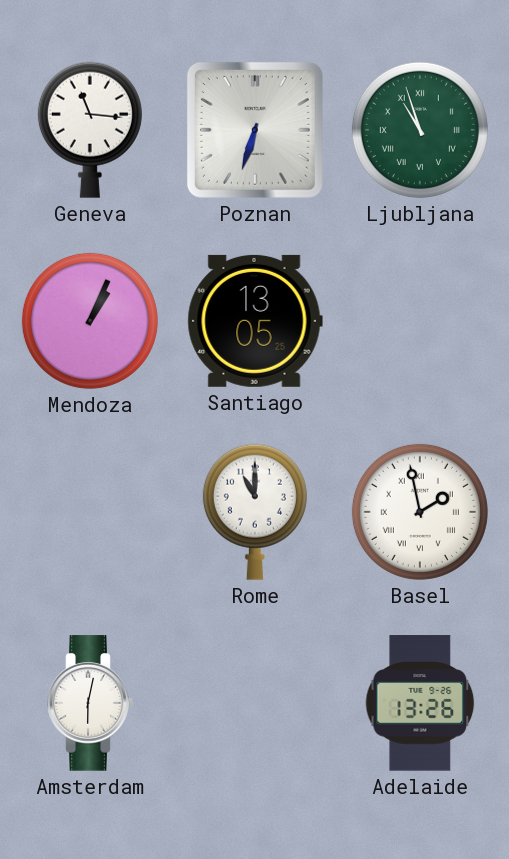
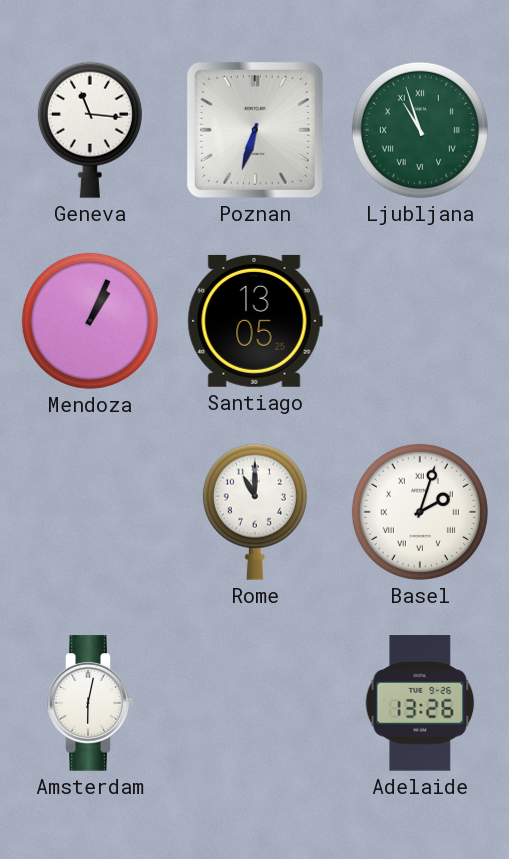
Basel: 1:58 -> 2:03
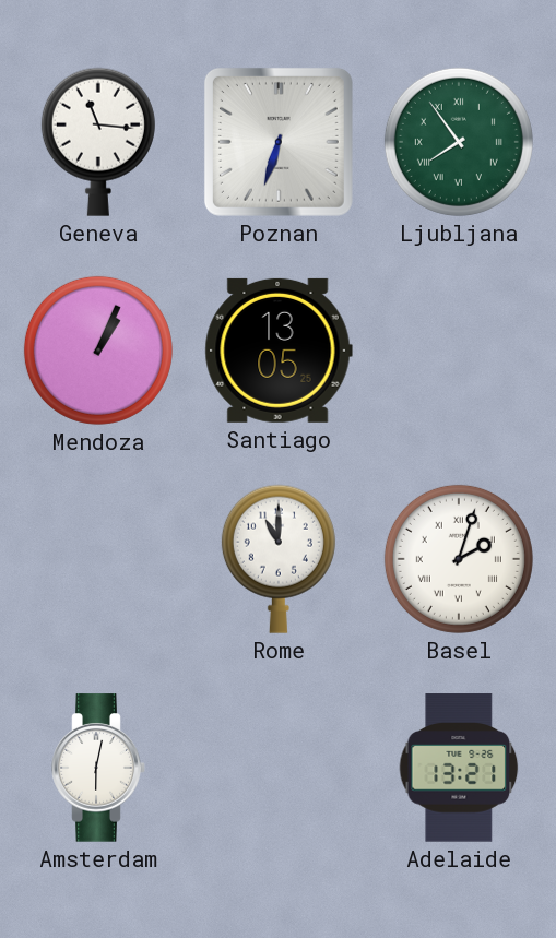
Ljubljana: 10:57 -> 7:54
Adelaide: 13:26 -> 13:21
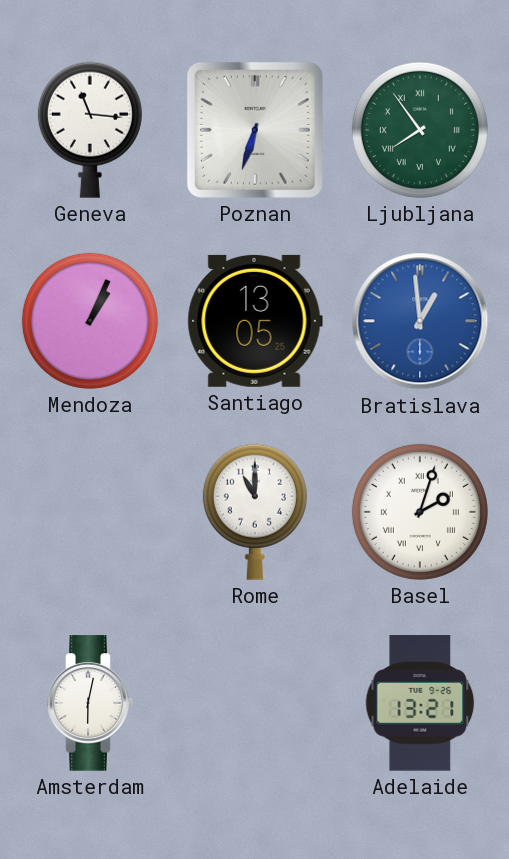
Bratislava: none -> 12:59
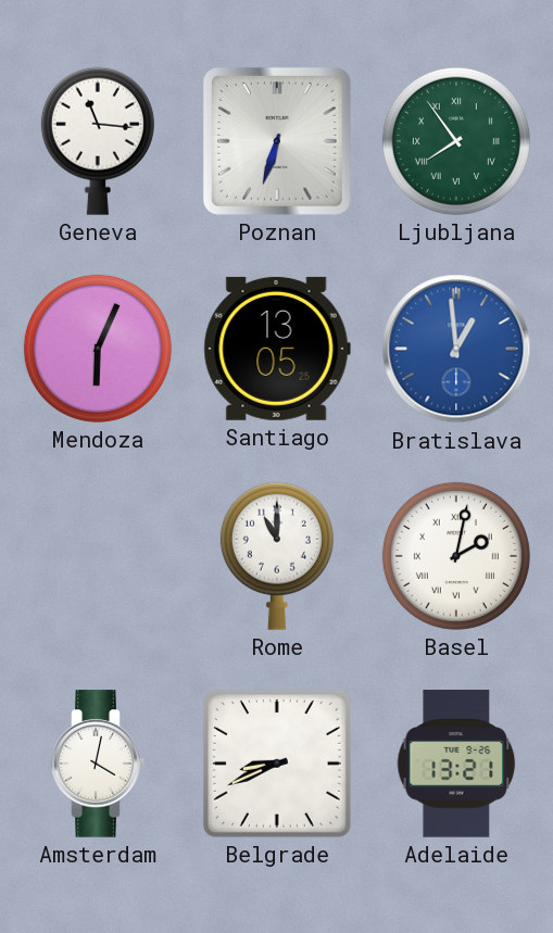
Mendoza: 1:04 -> 6:04
Basel: 2:03 -> 2:02
Amsterdam: 6:02 -> 4:02
Belgrade: none -> 8:41
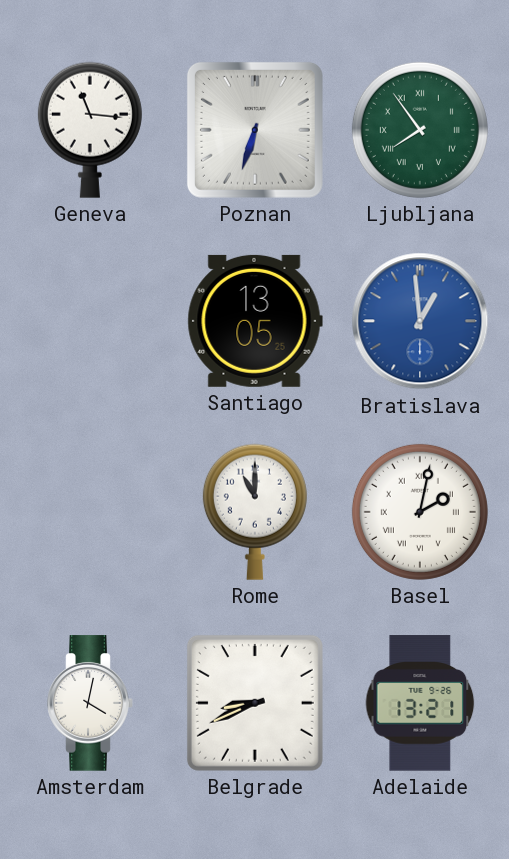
Mendoza: 6:04 -> none
